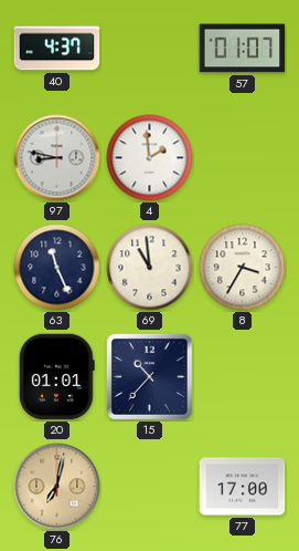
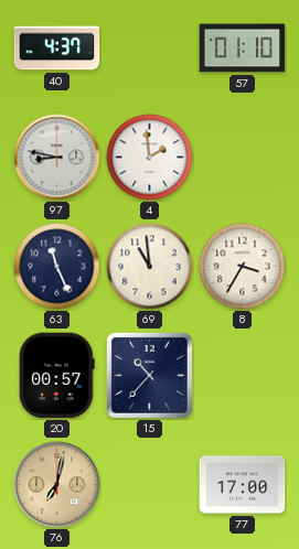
57: 01:07 -> 01:10
20: 01:01 -> 00:57
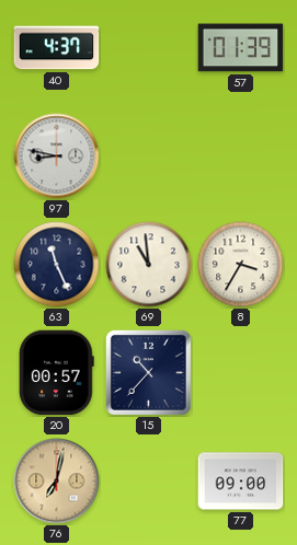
57: 01:10 -> 01:39
4: 1:59 -> none
77: 17:00 -> 09:00
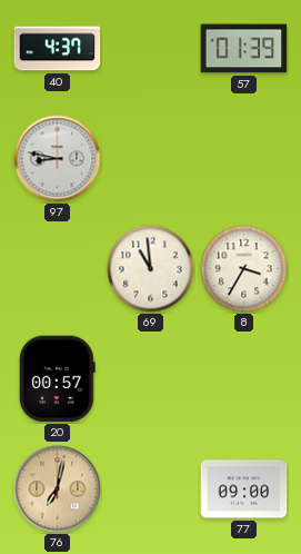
63: 11:26 -> none
15: 10:37 -> none
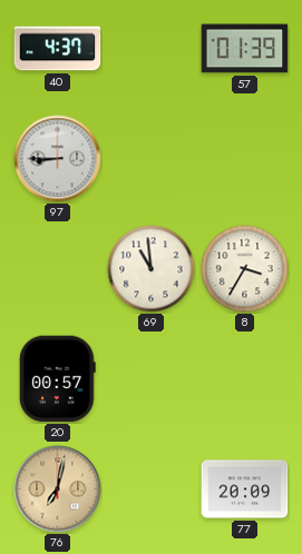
97: 8:47 -> 8:45
77: 09:00 -> 20:09
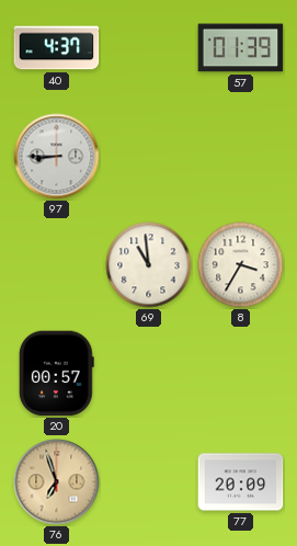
76: 7:02 -> 6:57
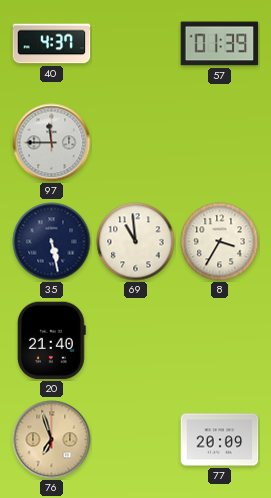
97: 8:45 -> 11:45
35: none -> 5:28
20: 00:57 -> 21:40
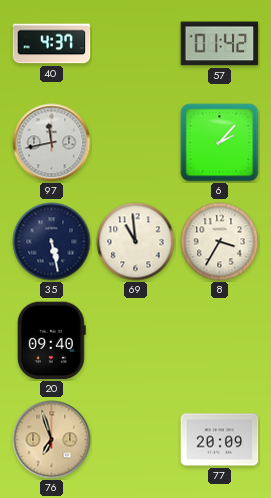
57: 01:39 -> 01:42
97: 11:45 -> 11:43
6: none -> 2:07
20: 21:40 -> 09:40
